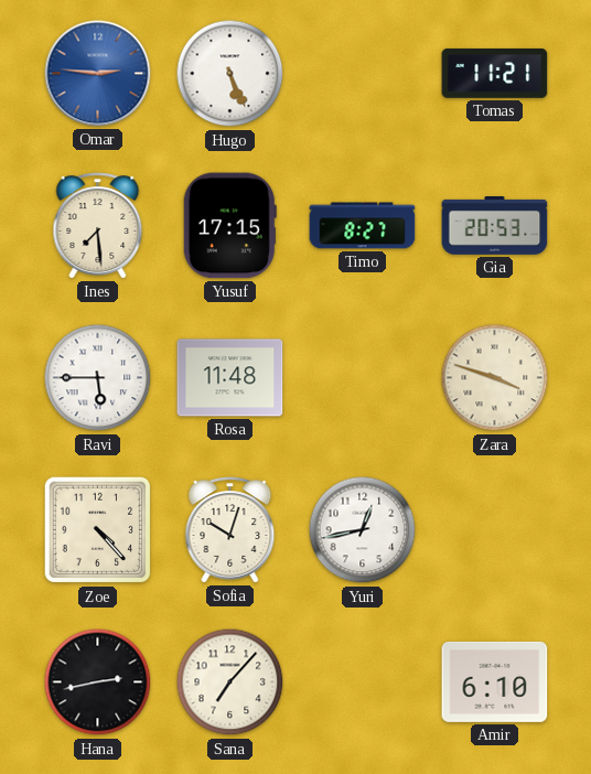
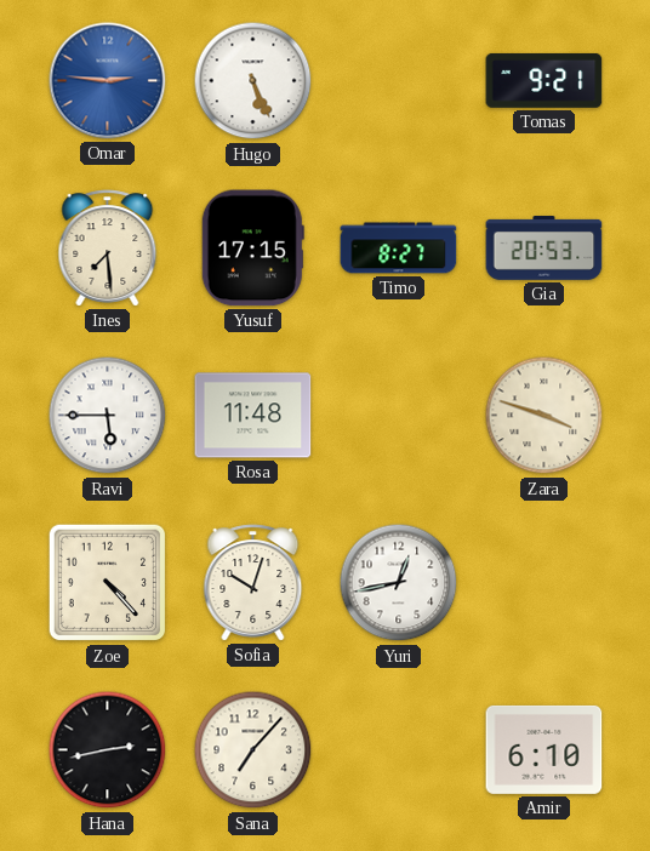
Tomas: 11:21 -> 9:21
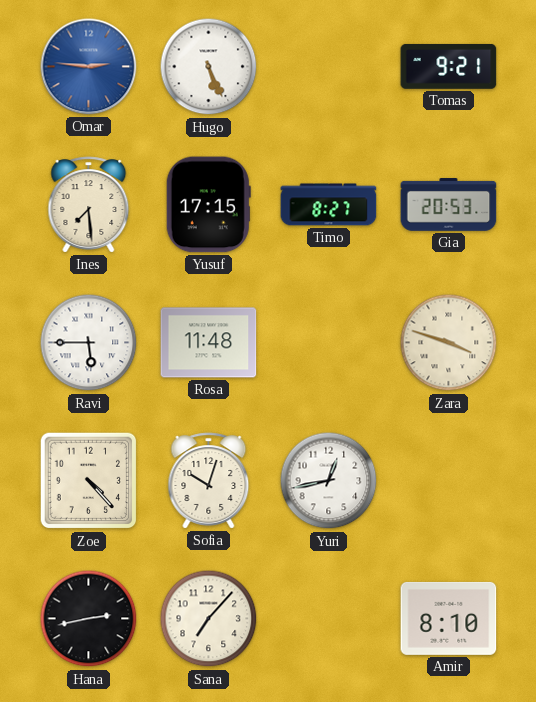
Amir: 6:10 -> 8:10
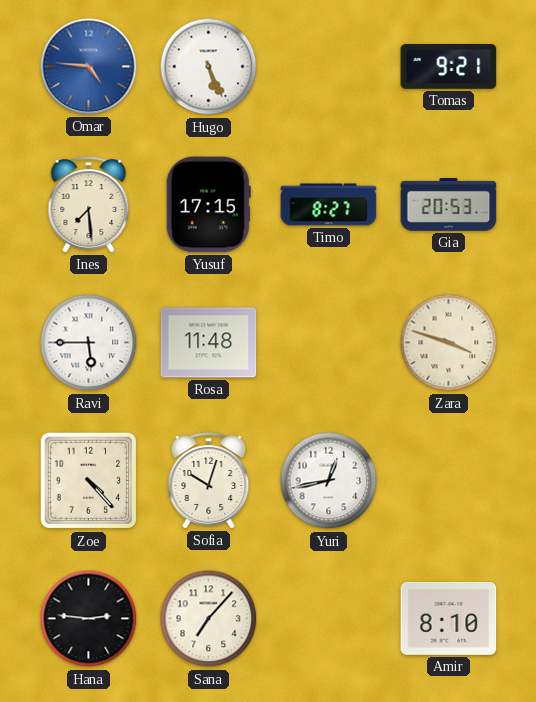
Omar: 2:46 -> 4:46
Hana: 2:43 -> 2:46
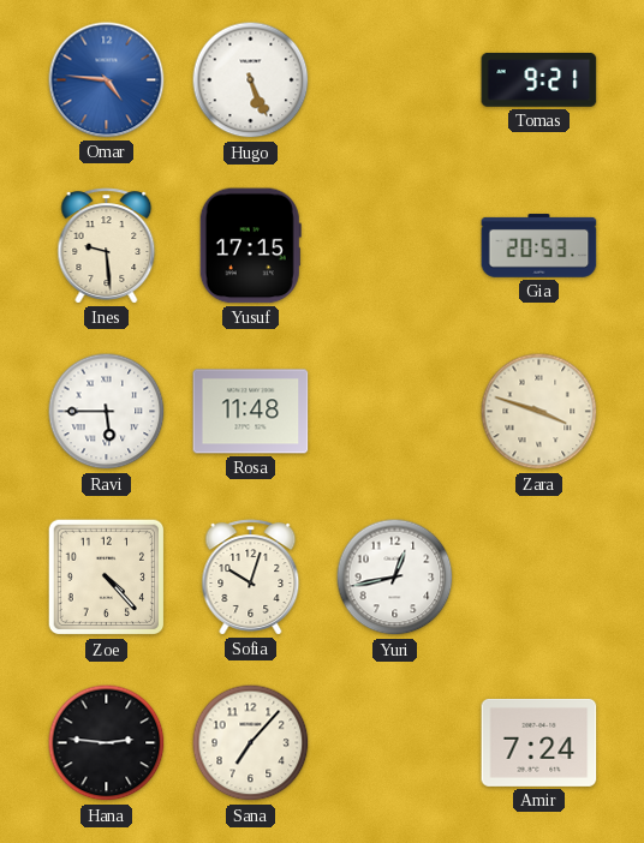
Ines: 7:29 -> 9:29
Timo: 8:27 -> none
Amir: 8:10 -> 7:24
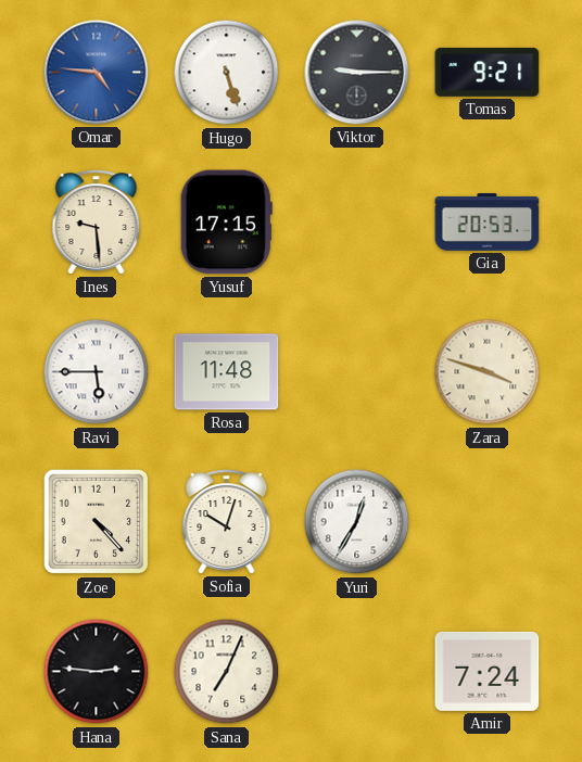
Hugo: 5:26 -> 5:27
Viktor: none -> 9:15
Yuri: 12:43 -> 12:35
Sana: 7:07 -> 7:04
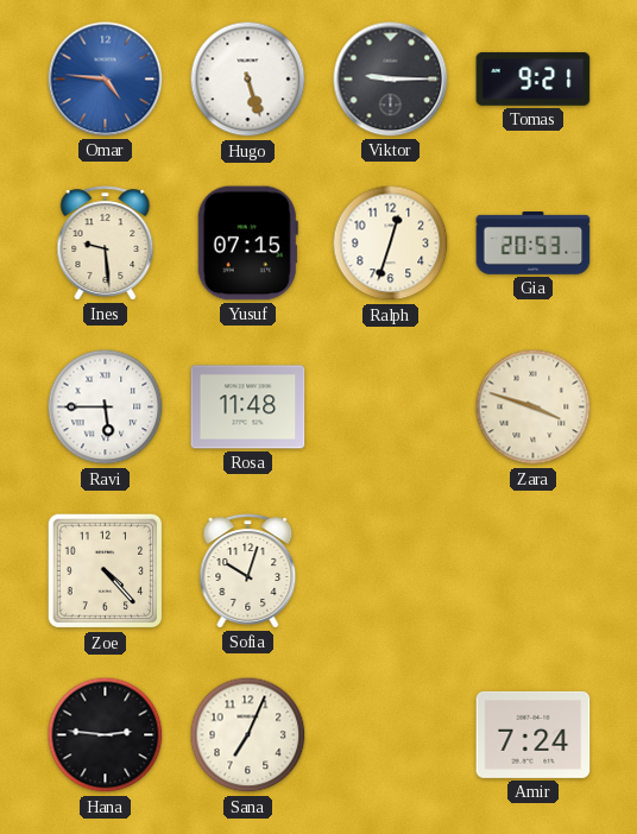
Yusuf: 17:15 -> 07:15
Ralph: none -> 12:33
Yuri: 12:35 -> none
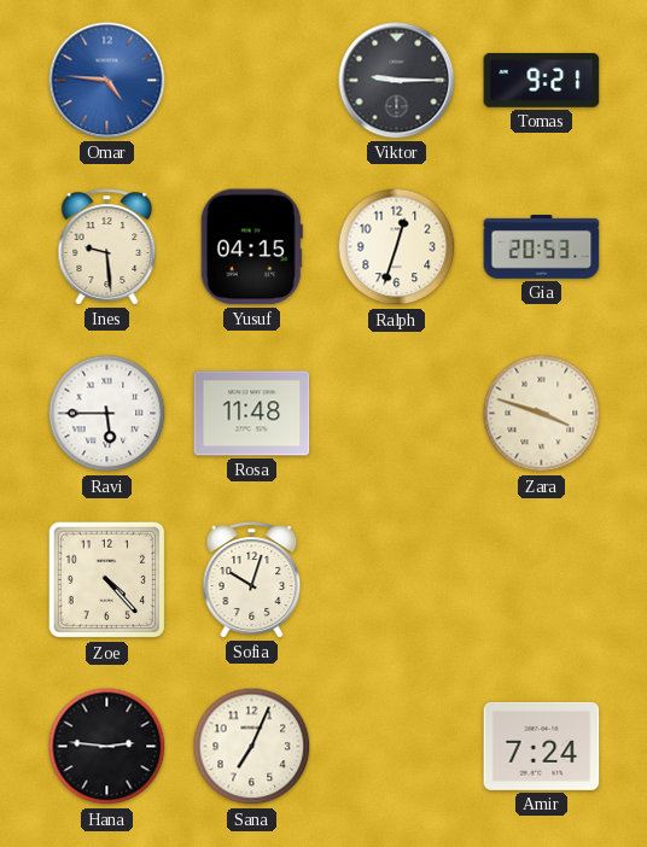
Hugo: 5:27 -> none
Yusuf: 07:15 -> 04:15
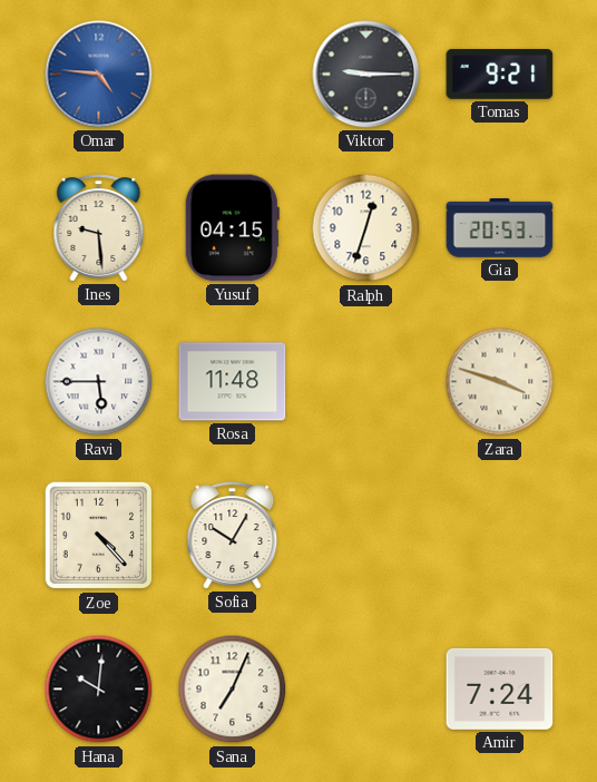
Sofia: 10:03 -> 10:05
Hana: 2:46 -> 10:01
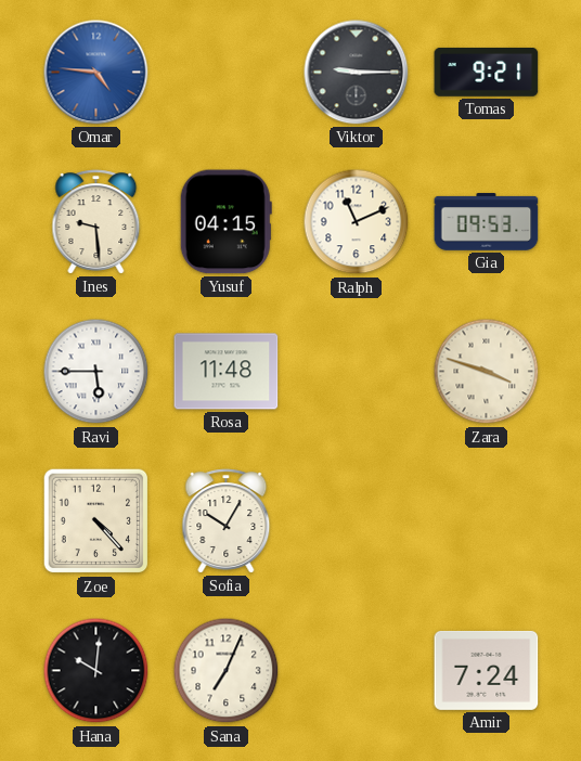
Ralph: 12:33 -> 11:11
Gia: 20:53 -> 09:53
